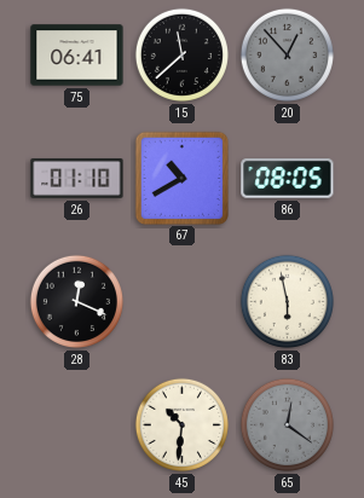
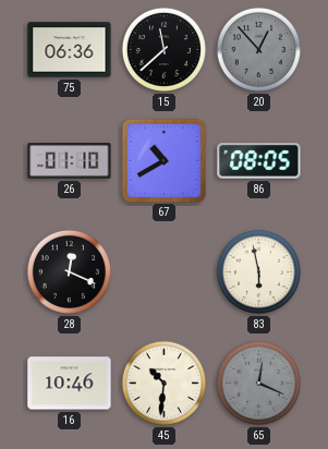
75: 06:41 -> 06:36
16: none -> 10:46
65: 12:21 -> 12:19
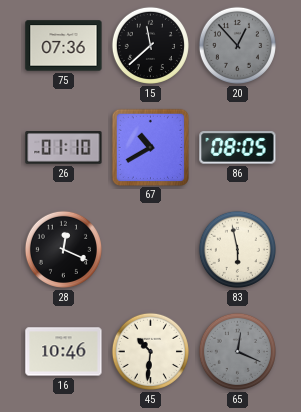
75: 06:36 -> 07:36
